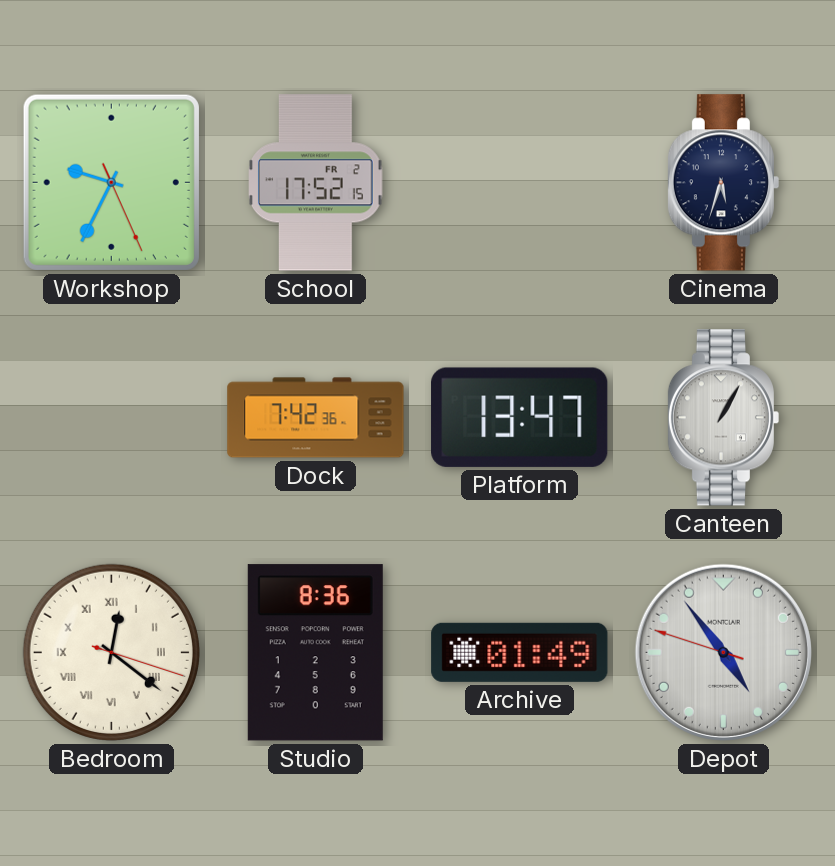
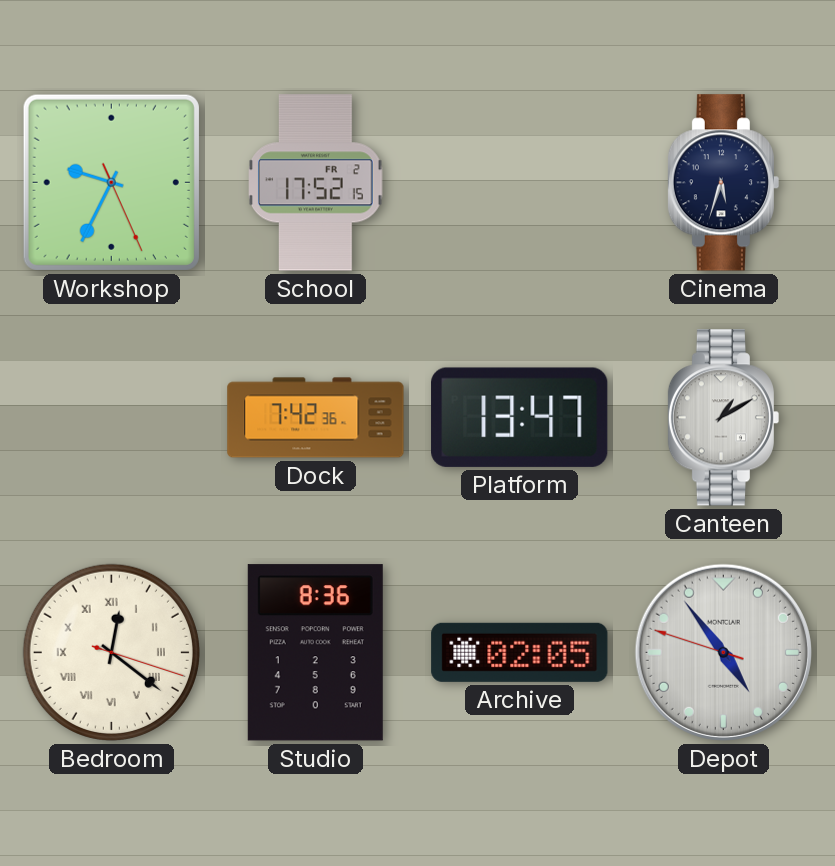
Canteen: 1:05 -> 1:10
Archive: 01:49 -> 02:05
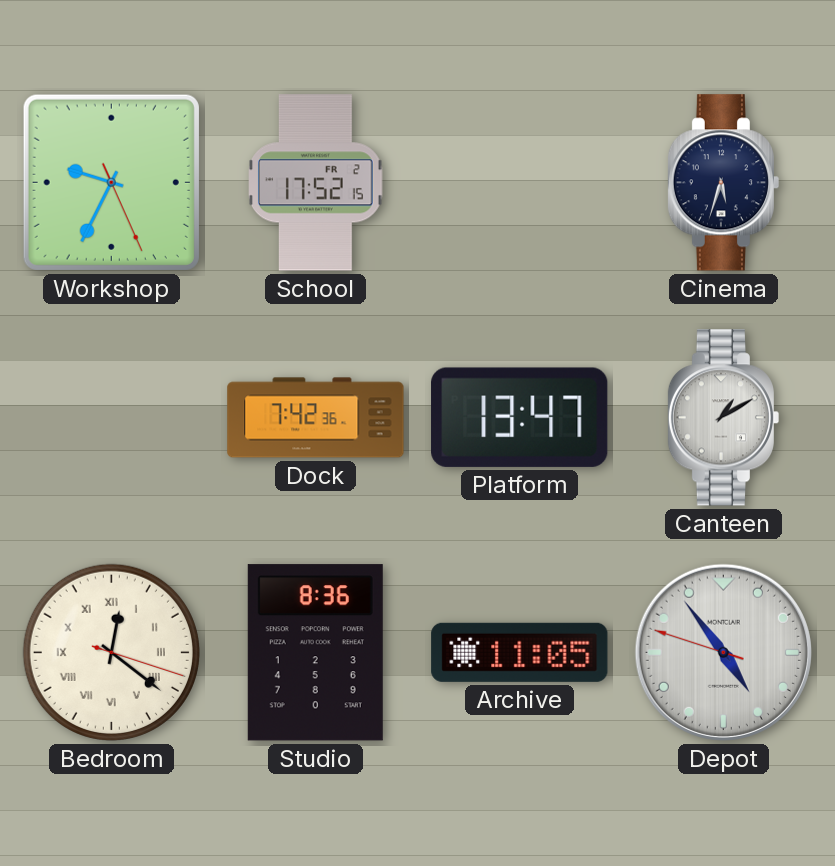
Archive: 02:05 -> 11:05
